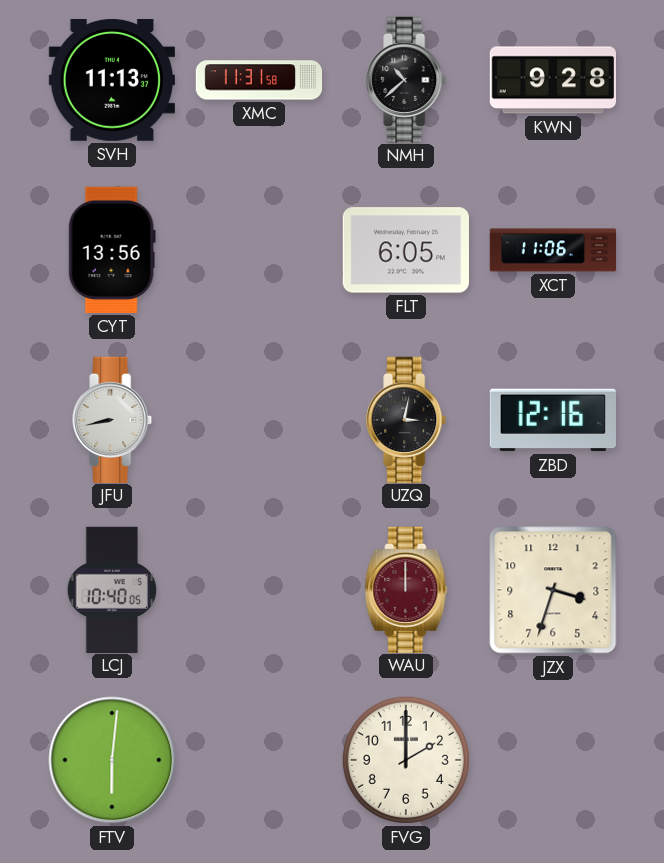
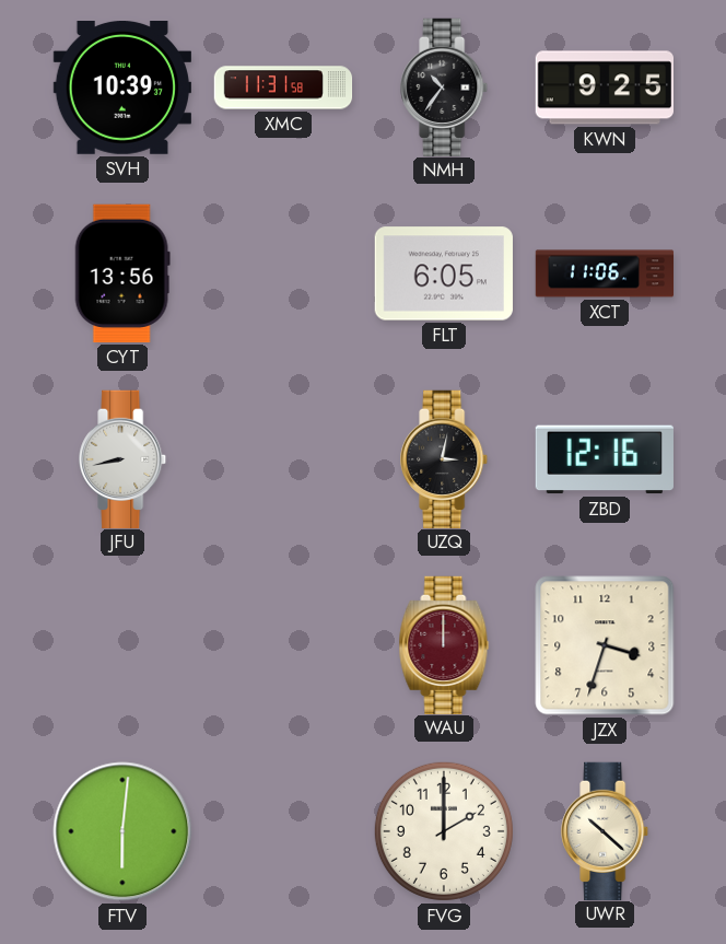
SVH: 11:13 -> 10:39
NMH: 10:38 -> 10:36
KWN: 9:28 -> 9:25
LCJ: 10:40 -> none
UWR: none -> 10:22
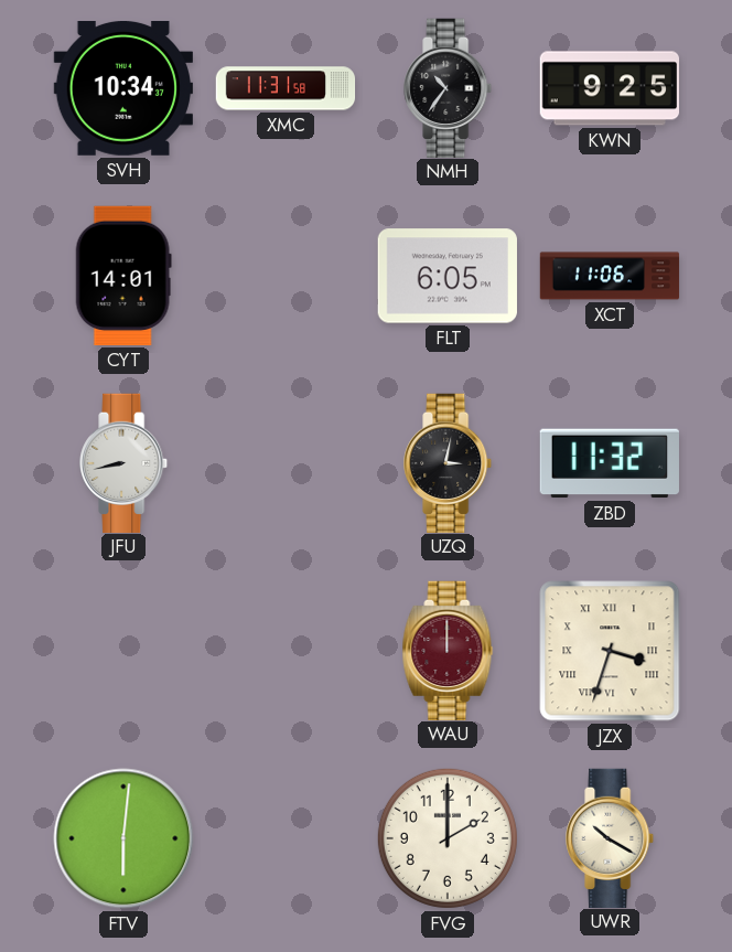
SVH: 10:39 -> 10:34
CYT: 13:56 -> 14:01
ZBD: 12:16 -> 11:32
JZX numerals: Arabic -> Roman
UWR: 10:22 -> 10:20
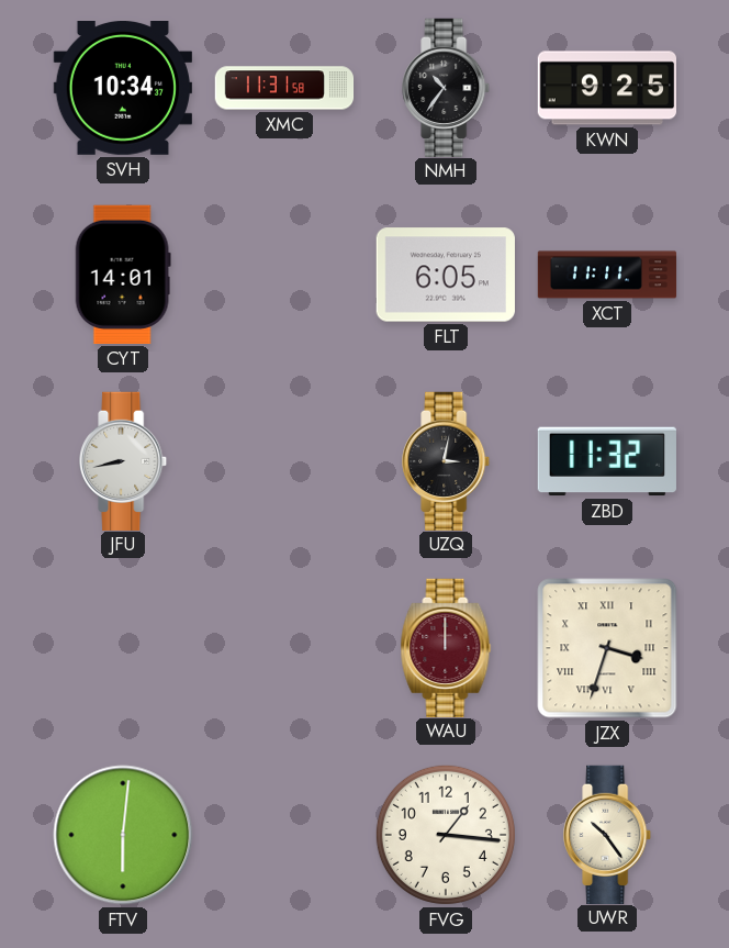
XCT: 11:06 -> 11:11
FVG: 2:00 -> 1:16
UWR: 10:20 -> 10:24
